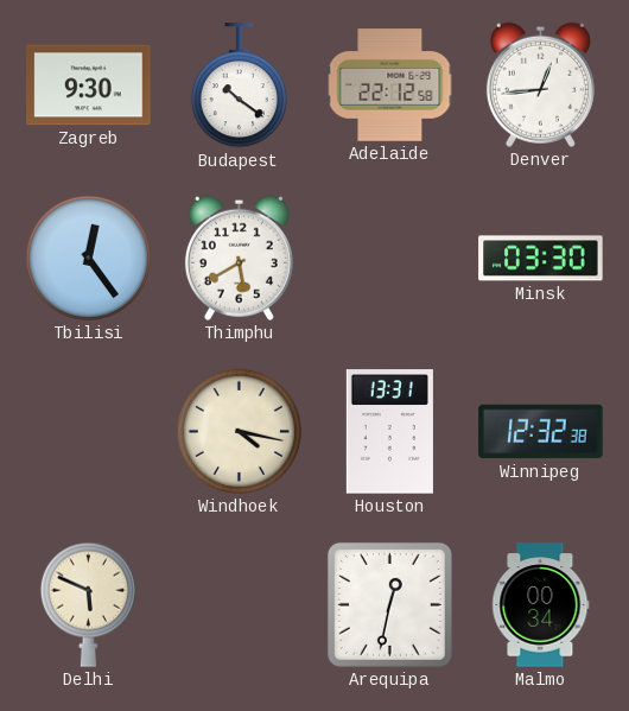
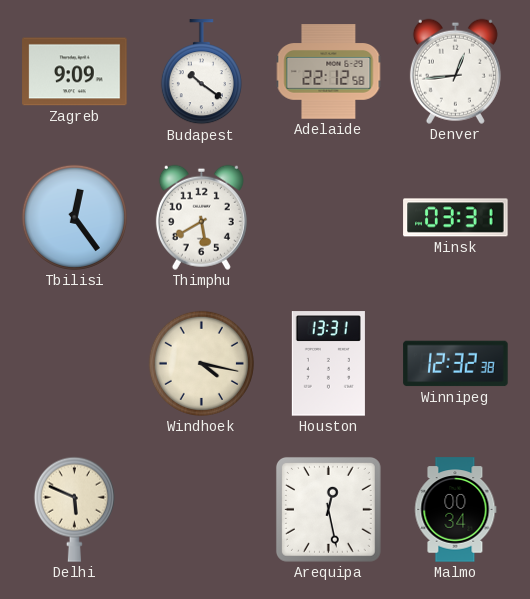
Zagreb: 9:30 -> 9:09
Minsk: 03:30 -> 03:31
Arequipa: 12:32 -> 12:28
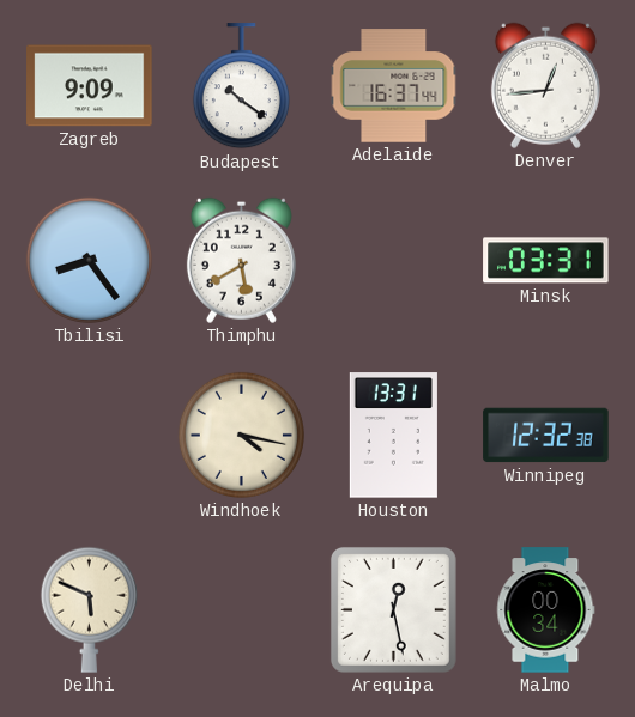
Adelaide: 22:12 -> 16:37
Tbilisi: 12:24 -> 8:24
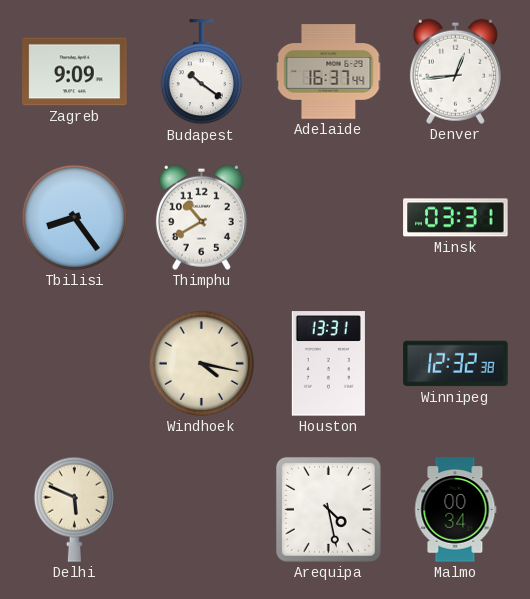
Thimphu: 5:40 -> 10:40
Arequipa: 12:28 -> 4:28
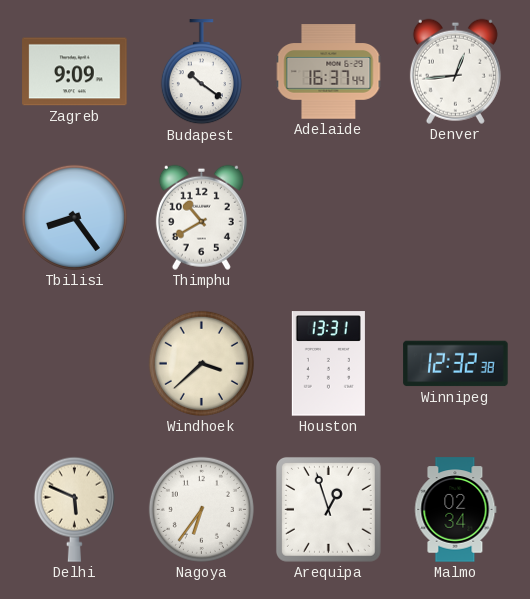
Minsk: 03:31 -> none
Windhoek: 4:17 -> 3:38
Nagoya: none -> 6:36
Arequipa: 4:28 -> 12:57
Malmo: 00:34 -> 02:34
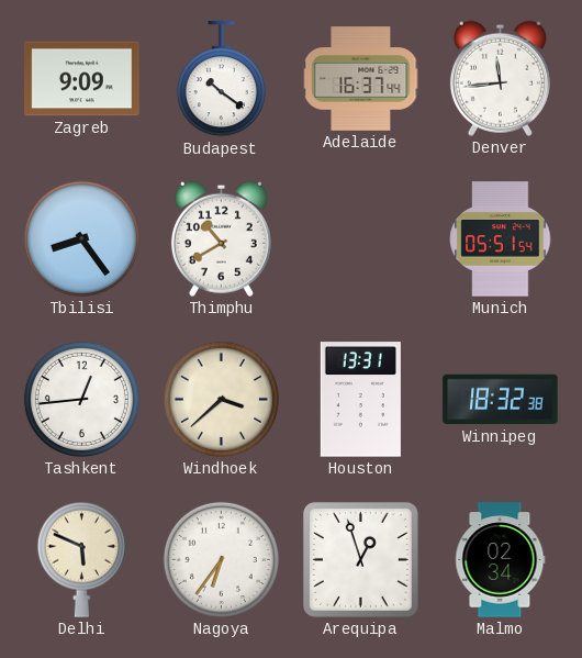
Denver: 12:44 -> 11:44
Munich: none -> 05:51
Tashkent: none -> 12:44
Winnipeg: 12:32 -> 18:32
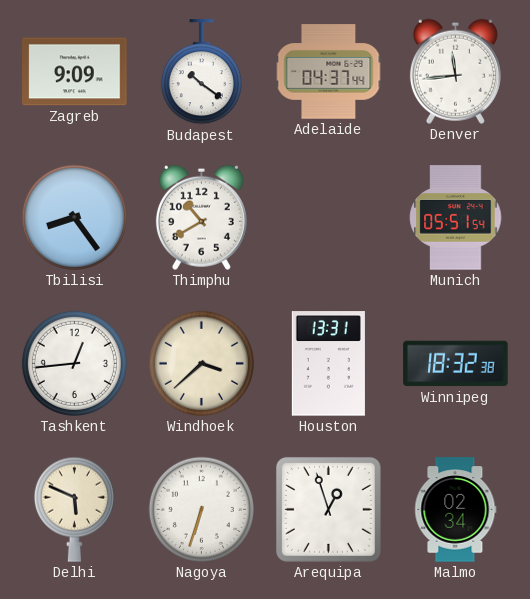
Adelaide: 16:37 -> 04:37
Nagoya: 6:36 -> 6:33
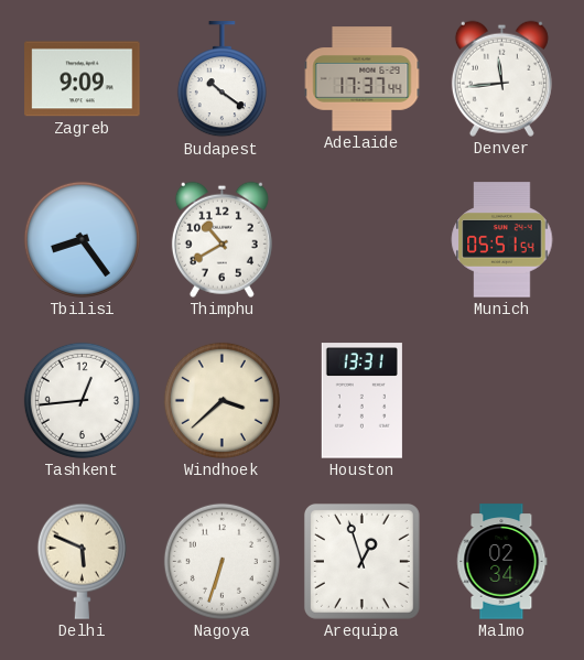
Adelaide: 04:37 -> 17:37
Winnipeg: 18:32 -> none
